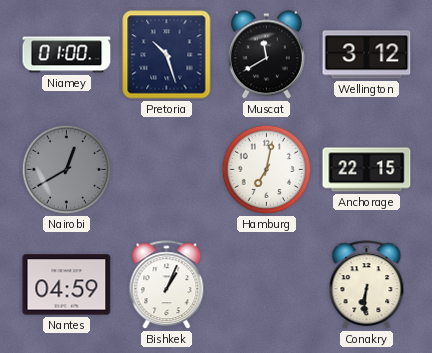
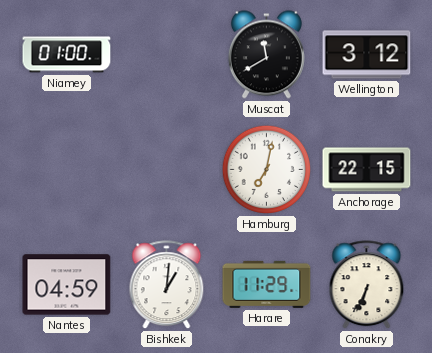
Pretoria: 10:27 -> none
Nairobi: 12:40 -> none
Bishkek: 1:04 -> 1:01
Harare: none -> 11:29
Conakry: 6:31 -> 6:34
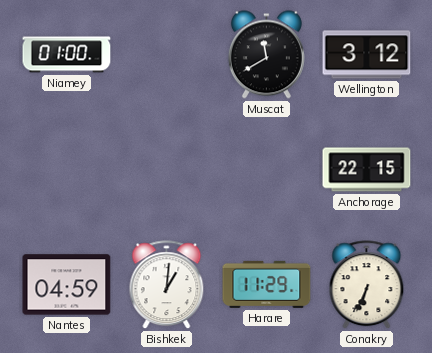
Hamburg: 7:02 -> none
